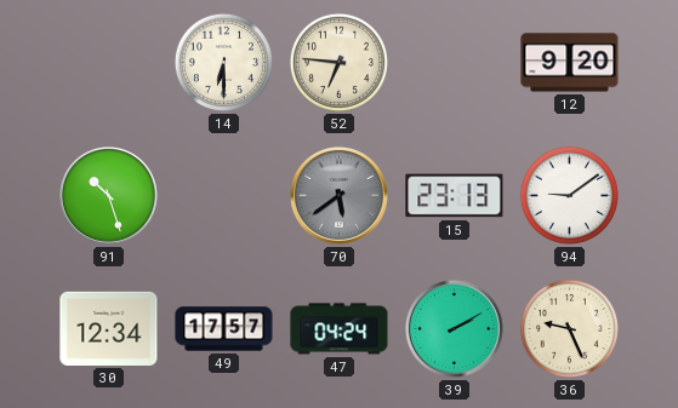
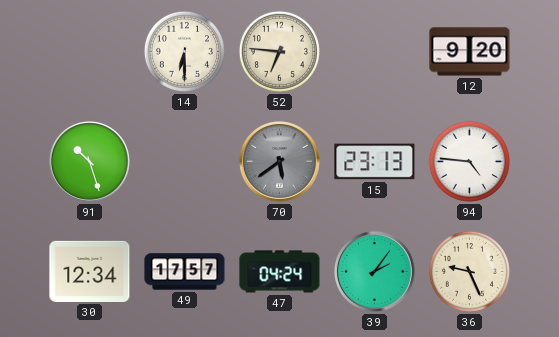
94: 9:09 -> 4:46
39: 2:10 -> 2:06
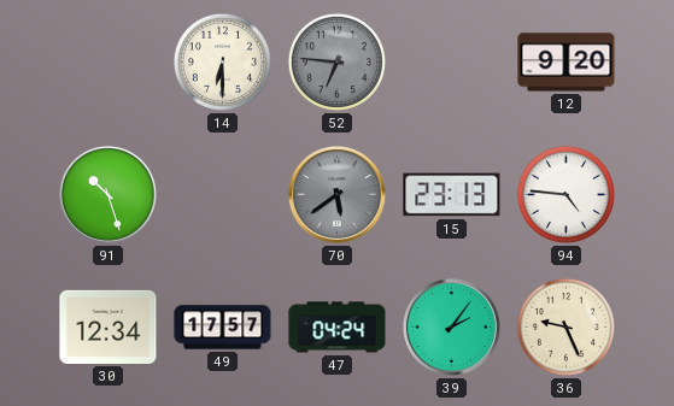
52 dial: cream -> grey
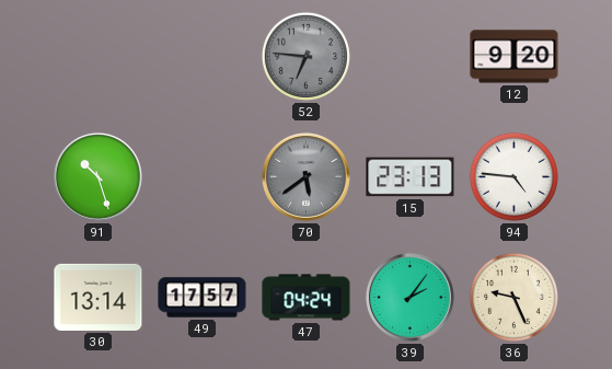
14: 6:30 -> none
30: 12:34 -> 13:14
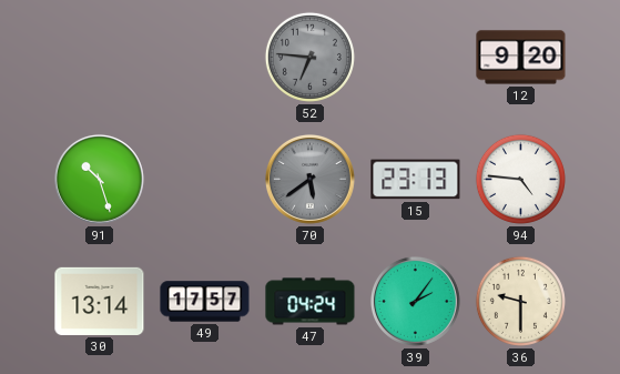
36: 9:26 -> 9:30
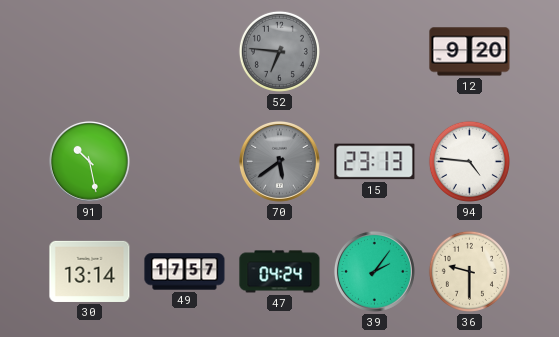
91: 10:27 -> 10:28
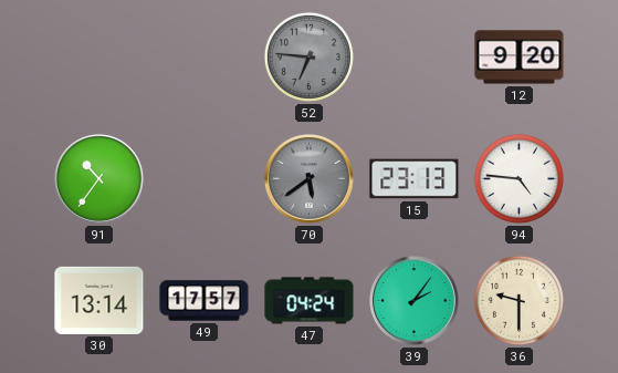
91: 10:28 -> 10:36
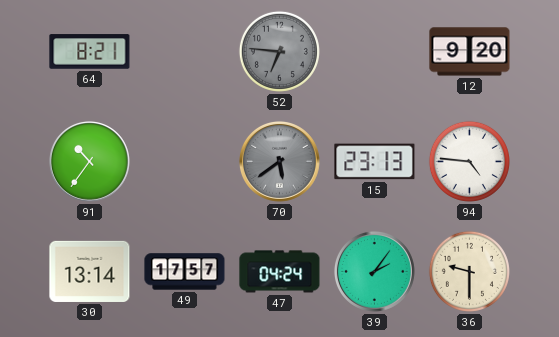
64: none -> 8:21
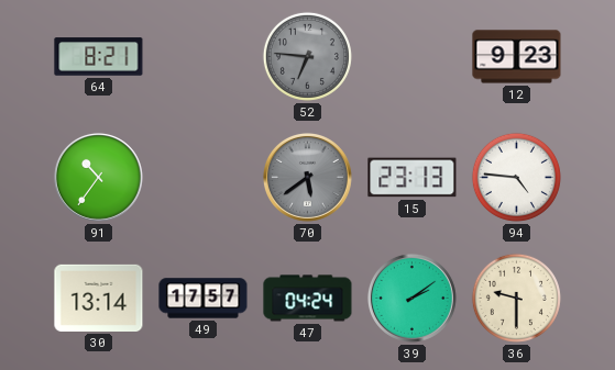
12: 9:20 -> 9:23
39: 2:06 -> 2:09
